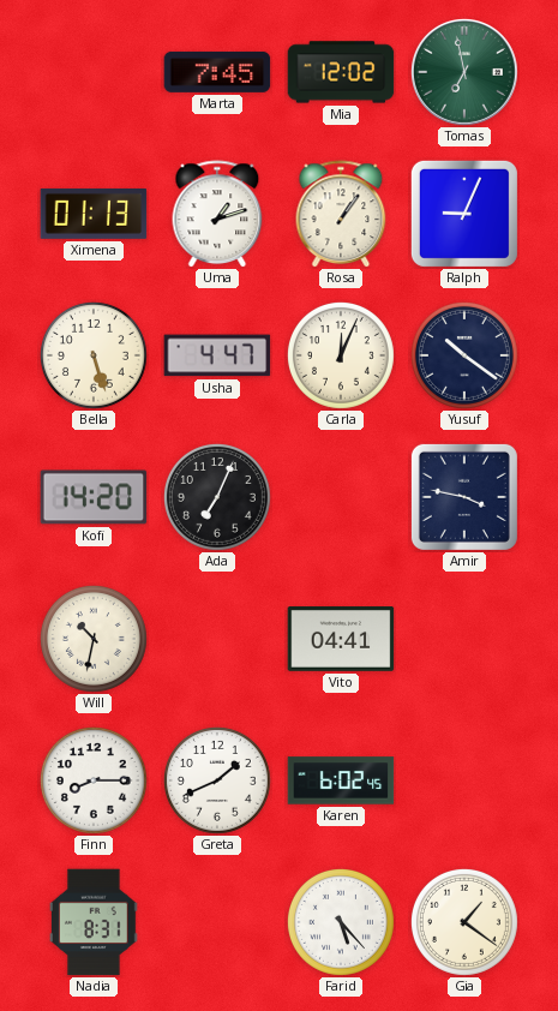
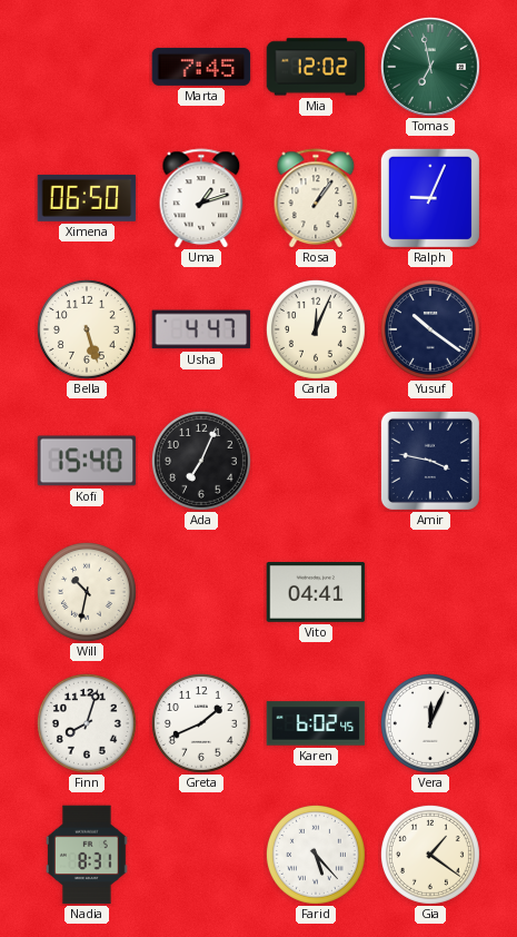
Ximena: 01:13 -> 06:50
Kofi: 14:20 -> 15:40
Finn: 8:15 -> 8:03
Vera: none -> 12:04
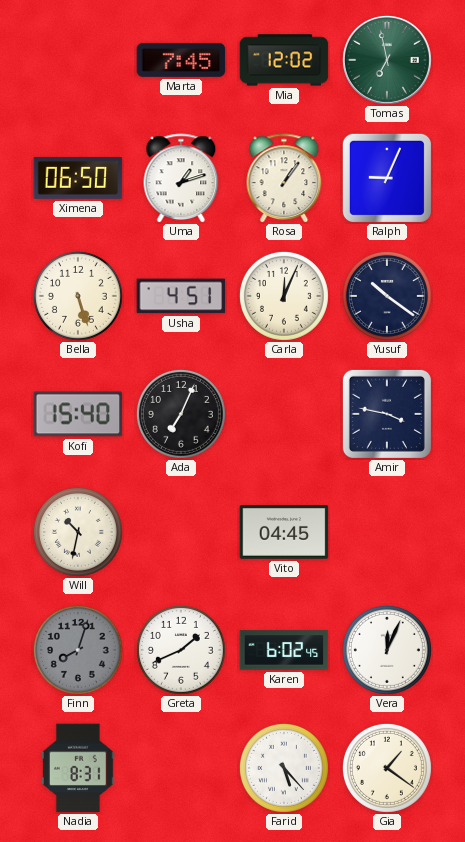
Usha: 4:47 -> 4:51
Vito: 04:41 -> 04:45
Finn dial: white -> grey
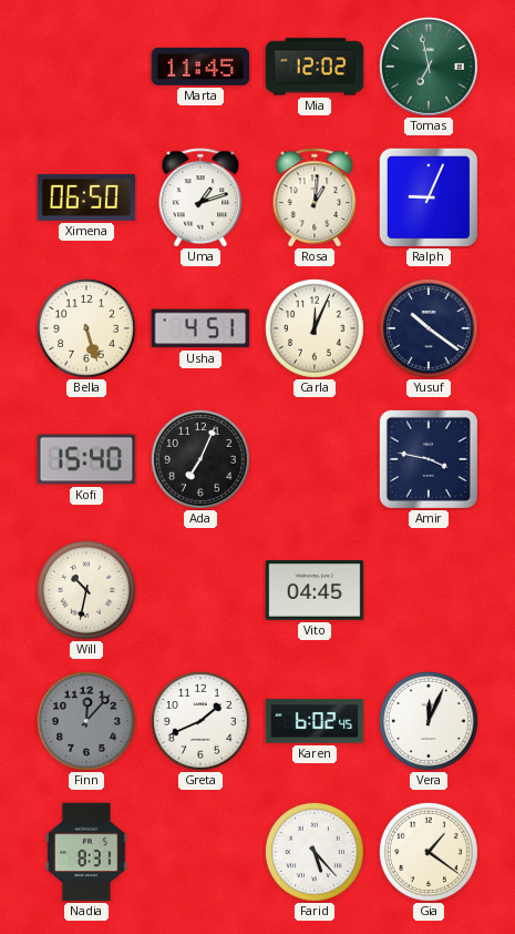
Marta: 7:45 -> 11:45
Rosa: 1:06 -> 1:01
Finn: 8:03 -> 12:07
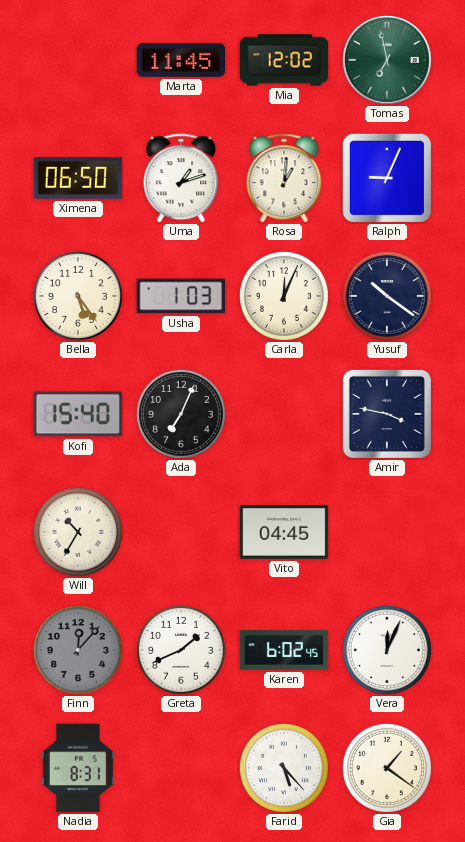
Bella: 5:27 -> 5:24
Usha: 4:51 -> 1:03
Will: 10:32 -> 10:35
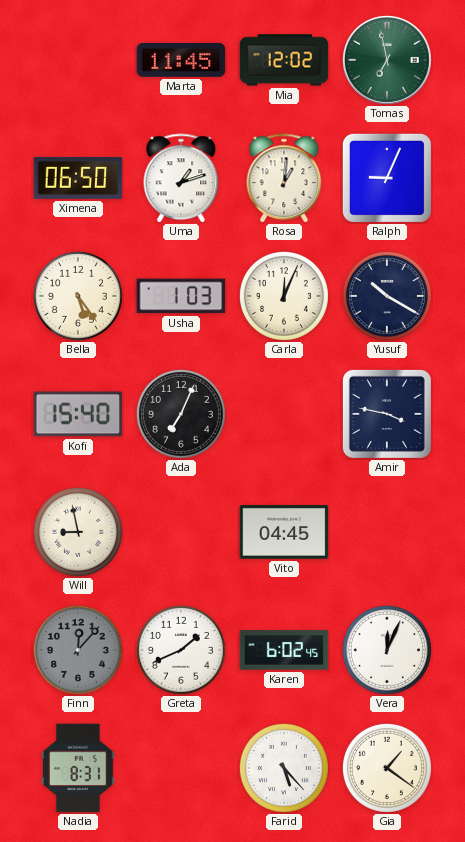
Yusuf: 10:21 -> 10:20
Will: 10:35 -> 8:58
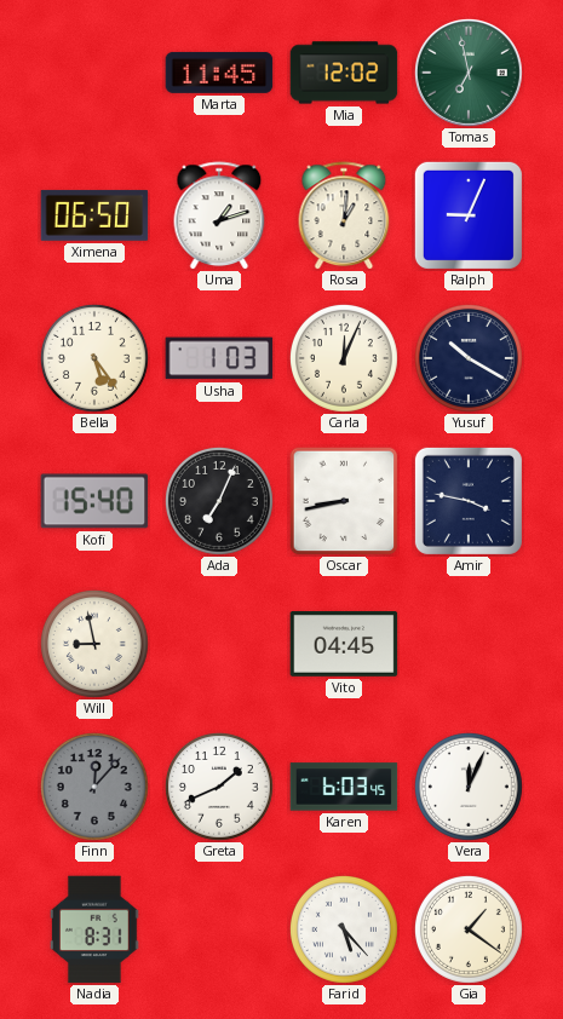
Oscar: none -> 8:43
Karen: 6:02 -> 6:03
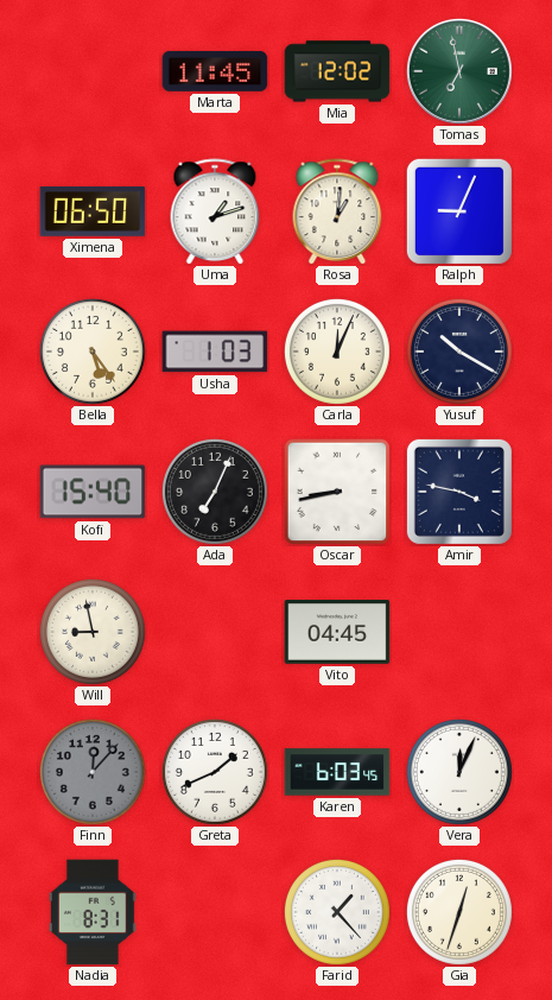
Farid: 5:23 -> 1:23
Gia: 1:21 -> 12:33
